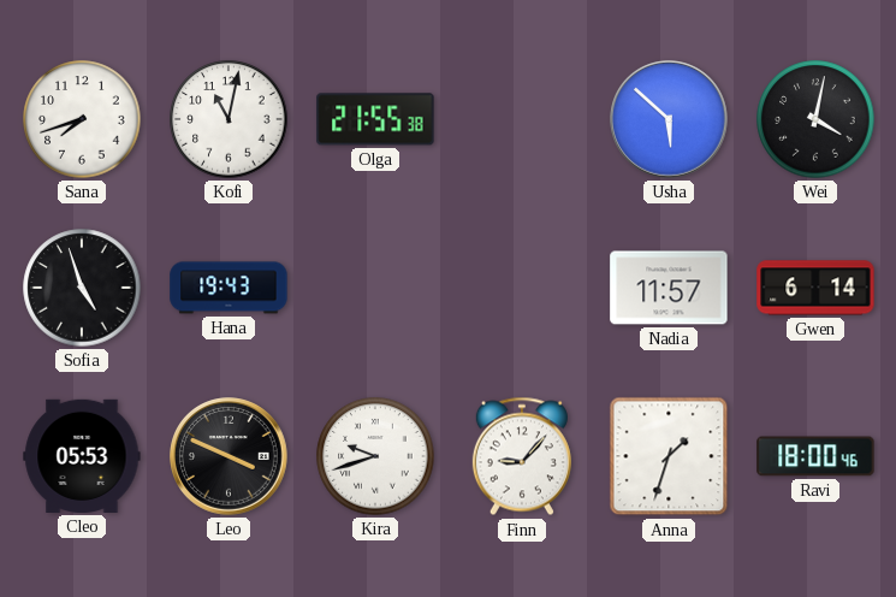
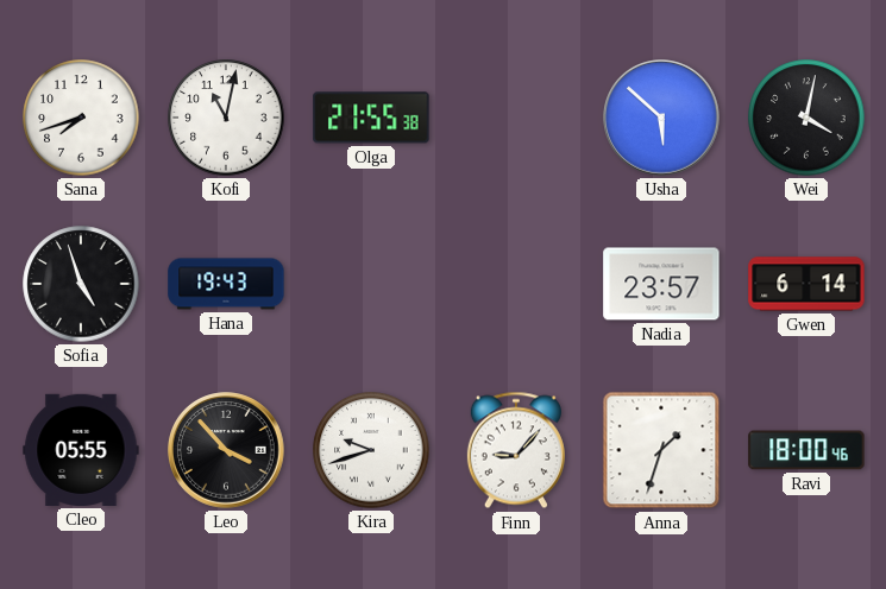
Nadia: 11:57 -> 23:57
Cleo: 05:53 -> 05:55
Leo: 3:49 -> 3:53
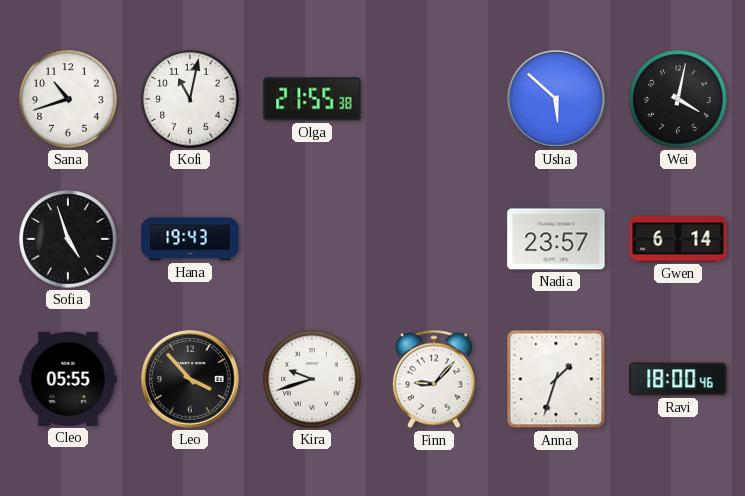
Sana: 7:42 -> 10:42
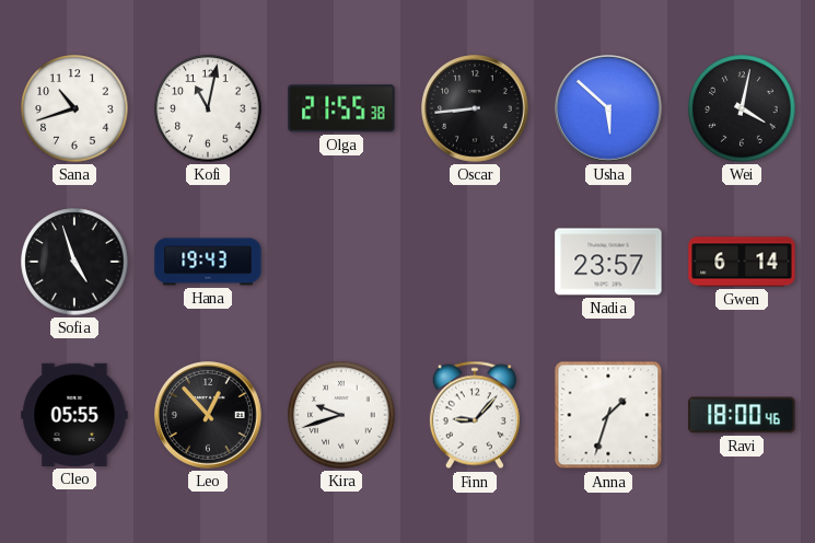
Oscar: none -> 8:44
Leo: 3:53 -> 12:53
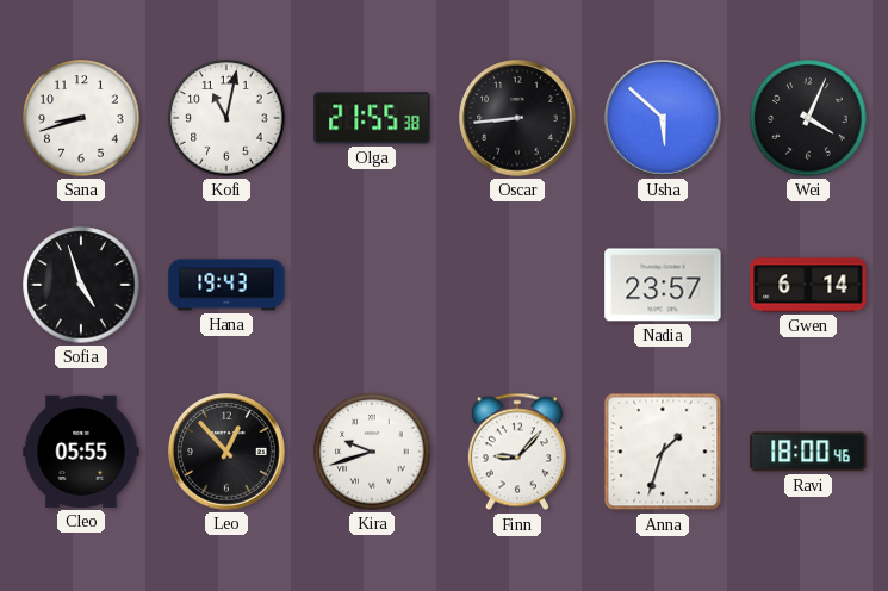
Sana: 10:42 -> 8:42
Wei: 4:02 -> 4:04
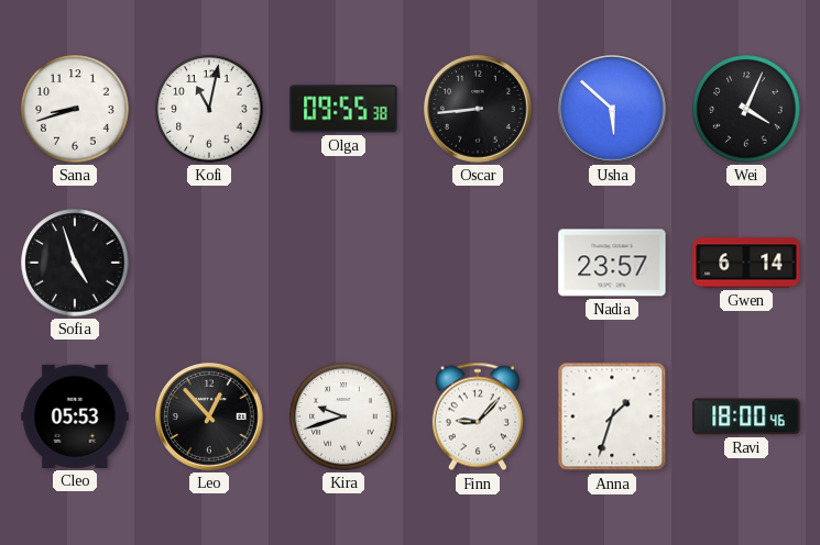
Olga: 21:55 -> 09:55
Hana: 19:43 -> none
Cleo: 05:55 -> 05:53
